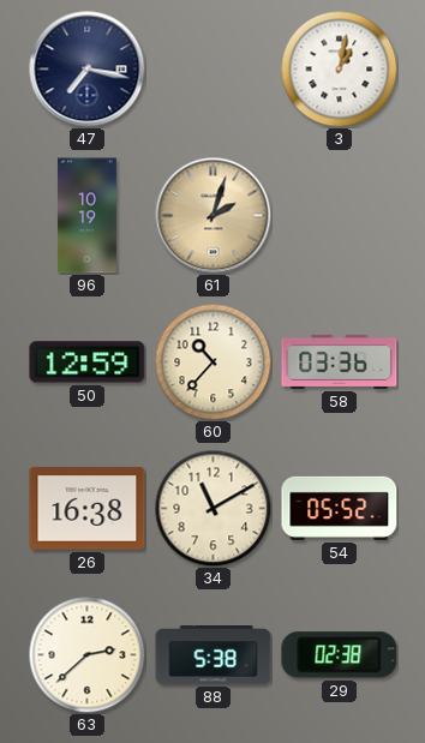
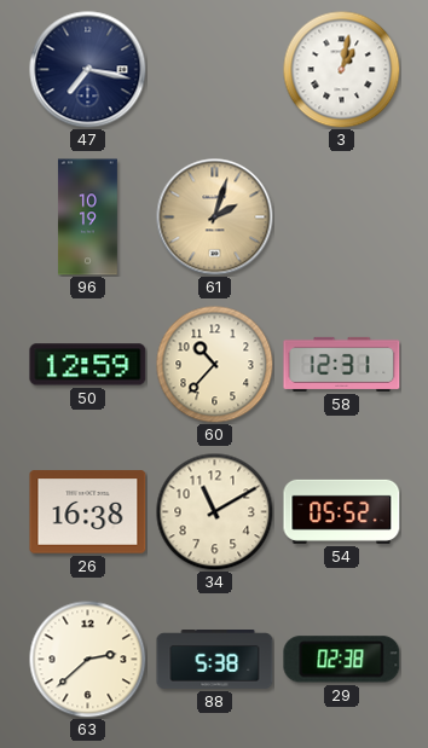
58: 03:36 -> 12:31
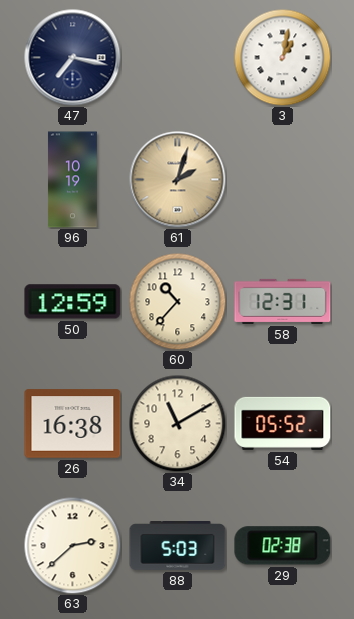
88: 5:38 -> 5:03
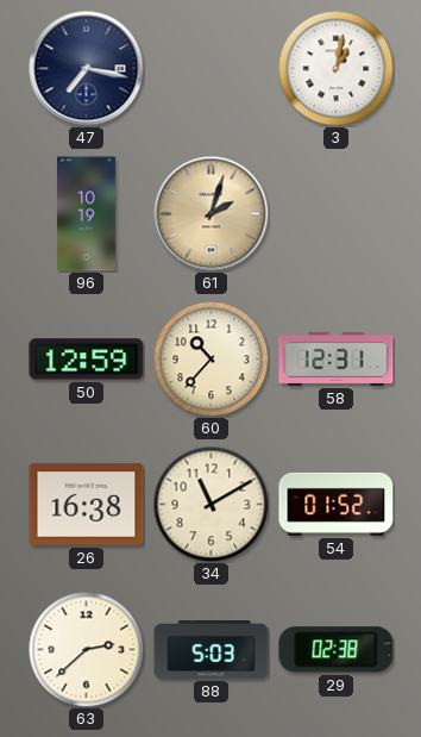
54: 05:52 -> 01:52
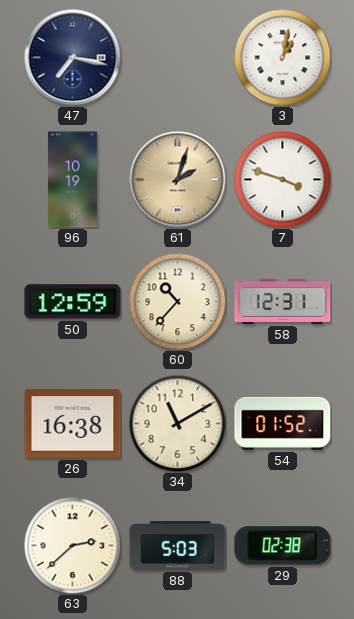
7: none -> 3:48
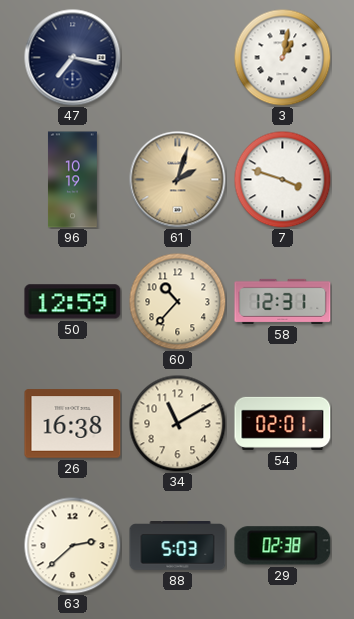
54: 01:52 -> 02:01
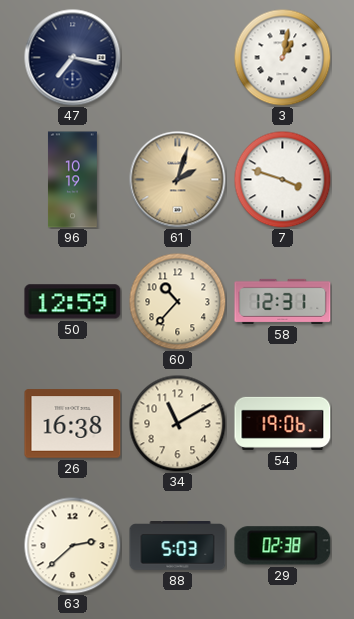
54: 02:01 -> 19:06
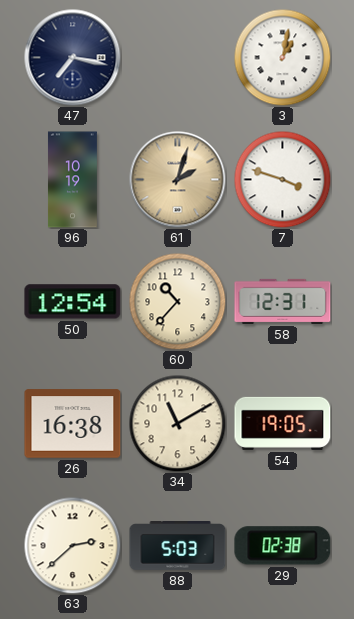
50: 12:59 -> 12:54
54: 19:06 -> 19:05
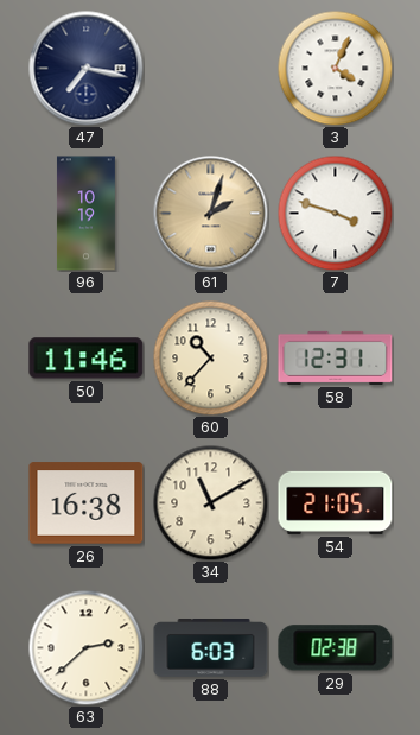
3: 1:02 -> 4:04
50: 12:54 -> 11:46
54: 19:05 -> 21:05
88: 5:03 -> 6:03
